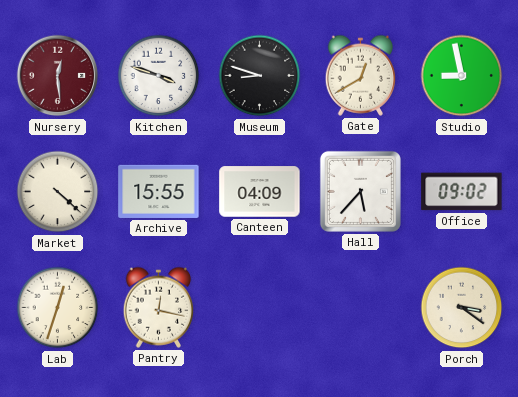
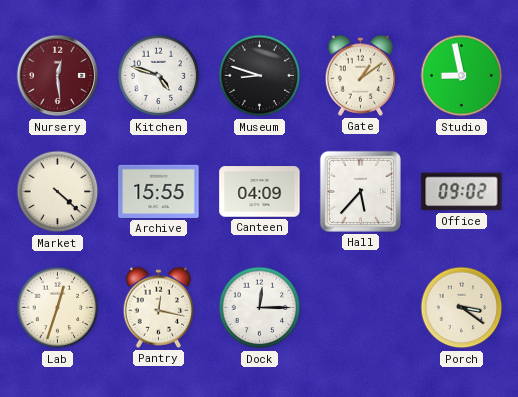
Kitchen: 3:48 -> 4:48
Gate: 12:40 -> 1:09
Dock: none -> 12:15
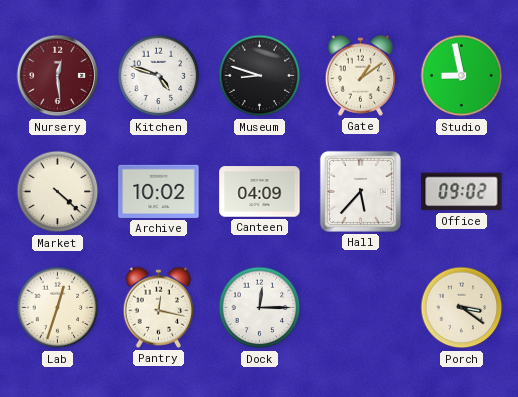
Archive: 15:55 -> 10:02
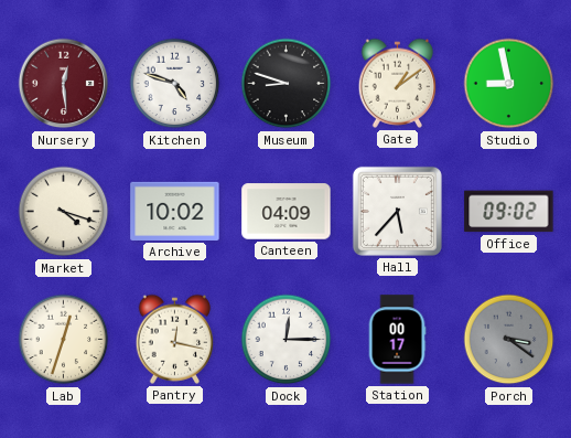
Market: 4:22 -> 4:18
Station: none -> 00:17
Porch dial: cream -> grey
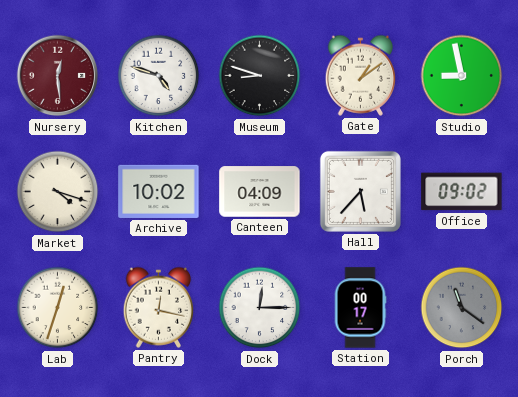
Porch: 3:21 -> 11:21
